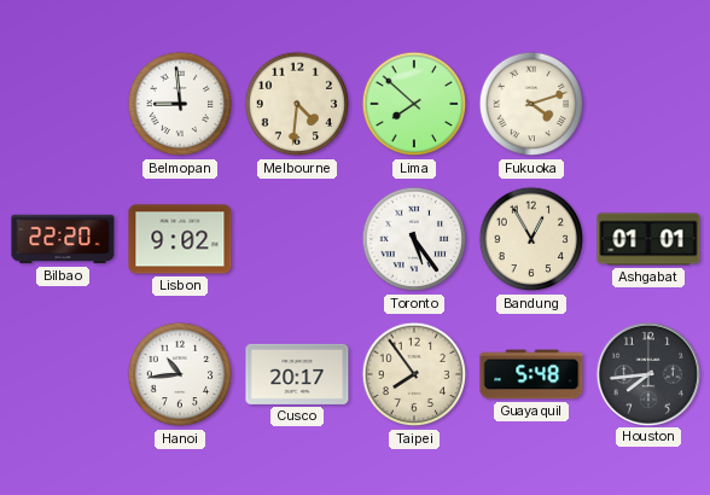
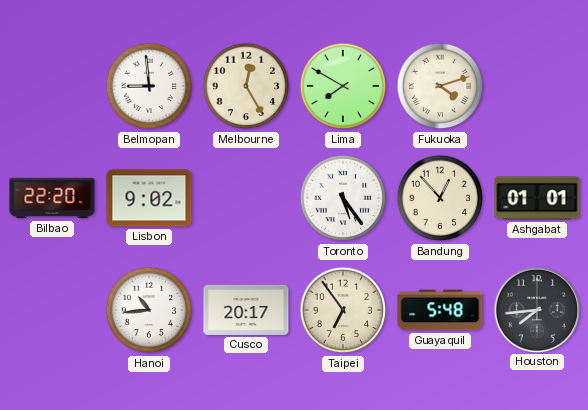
Melbourne: 4:31 -> 12:25
Lima: 7:52 -> 7:50
Bandung: 12:55 -> 12:53
Taipei: 7:54 -> 6:54
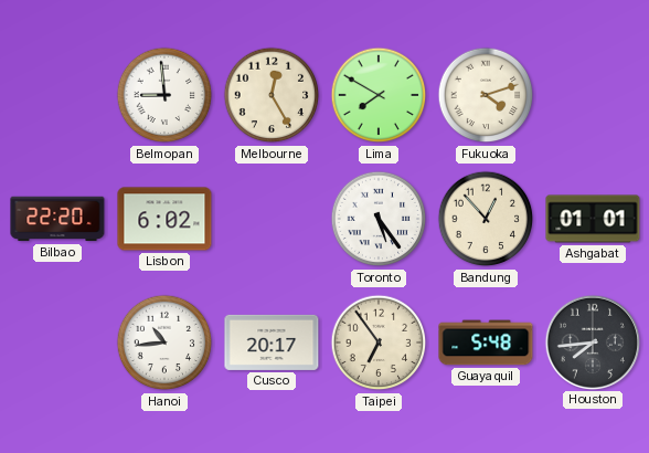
Lisbon: 9:02 -> 6:02
